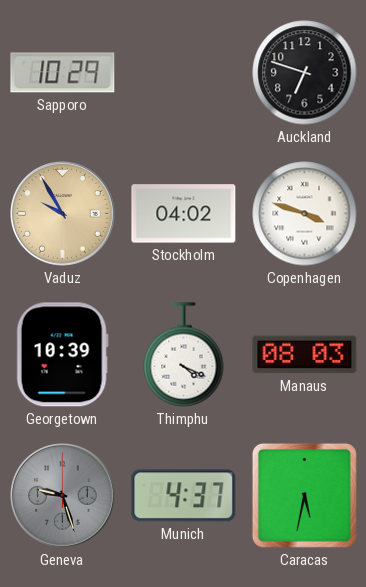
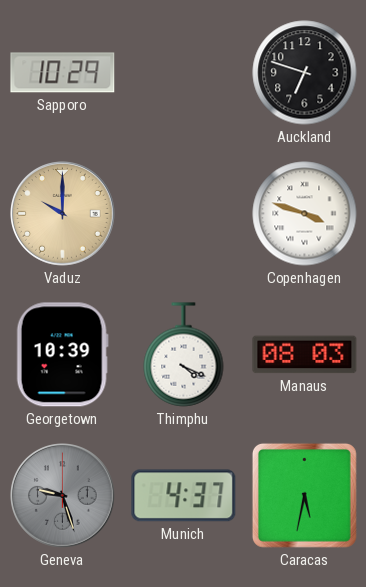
Vaduz: 9:55 -> 10:00
Stockholm: 04:02 -> none
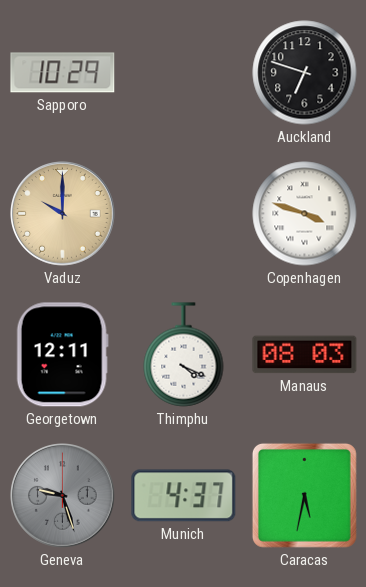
Georgetown: 10:39 -> 12:11
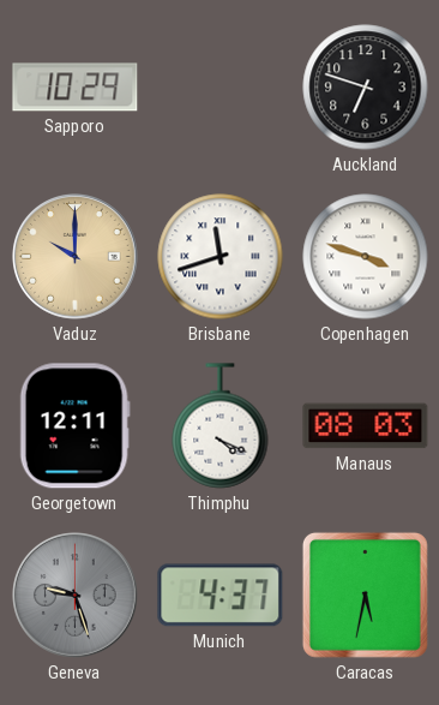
Brisbane: none -> 11:42
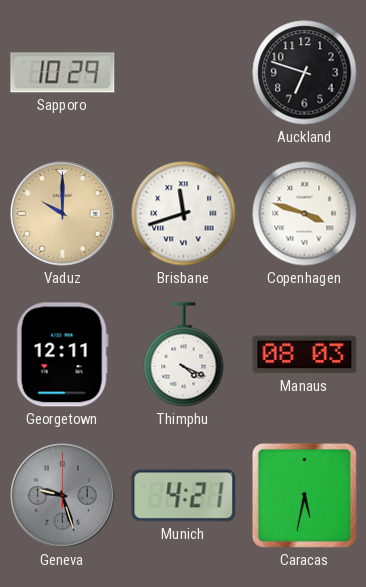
Munich: 4:37 -> 4:21
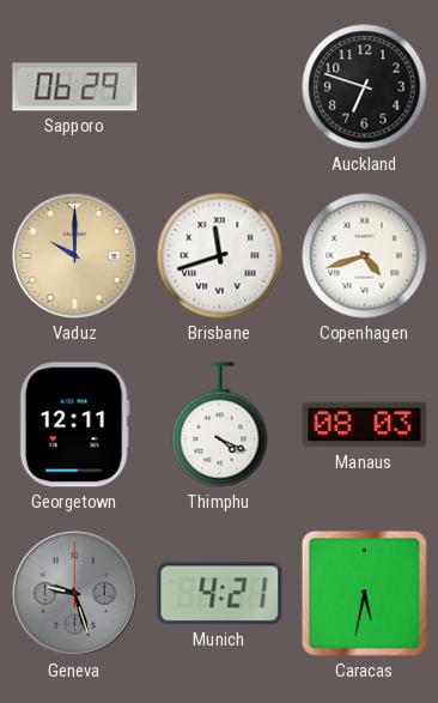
Sapporo: 10:29 -> 06:29
Copenhagen: 3:48 -> 4:42
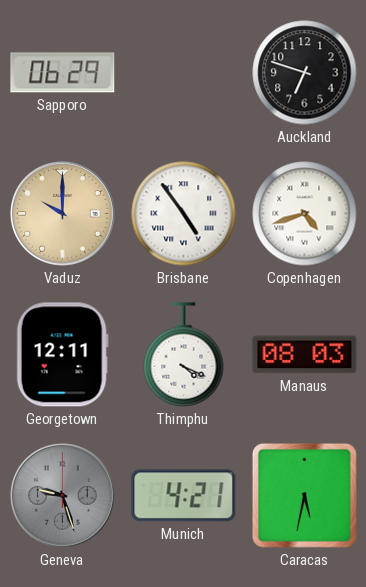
Brisbane: 11:42 -> 4:54
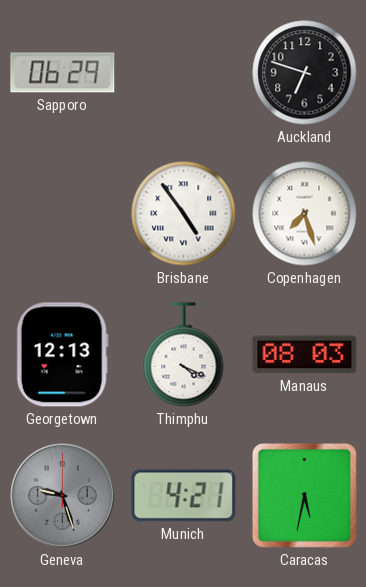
Vaduz: 10:00 -> none
Copenhagen: 4:42 -> 7:27
Georgetown: 12:11 -> 12:13
